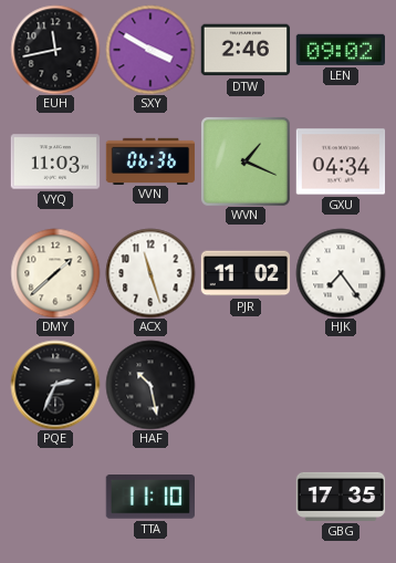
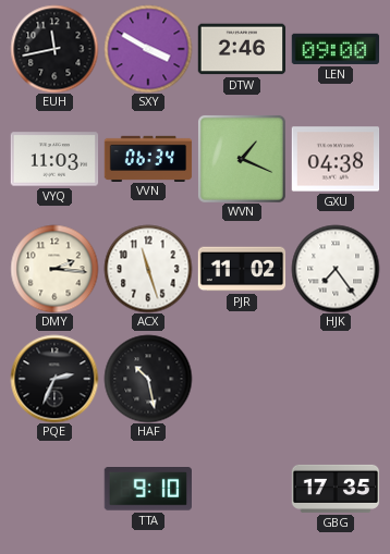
LEN: 09:02 -> 09:00
VVN: 06:36 -> 06:34
GXU: 04:34 -> 04:38
DMY: 1:38 -> 2:16
TTA: 11:10 -> 9:10
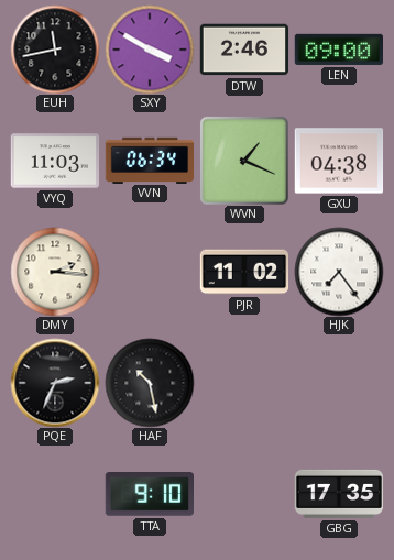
ACX: 11:27 -> none
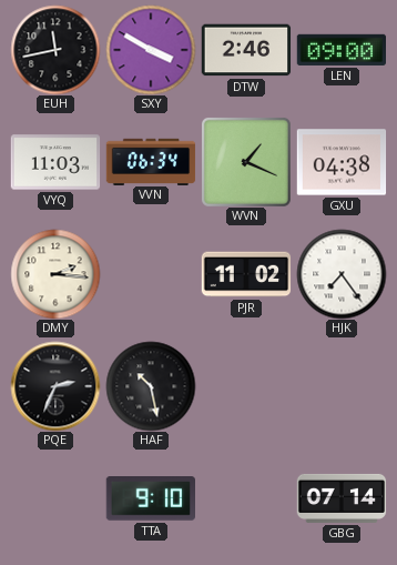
GBG: 17:35 -> 07:14
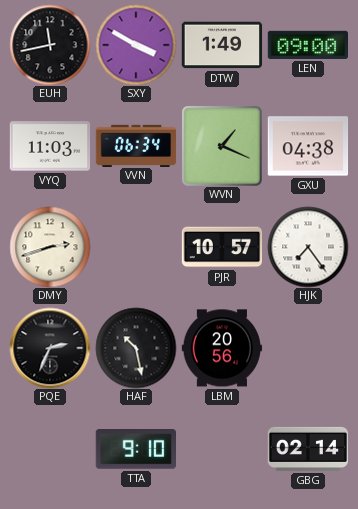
DTW: 2:46 -> 1:49
DMY: 2:16 -> 2:42
PJR: 11:02 -> 10:57
LBM: none -> 20:56
GBG: 07:14 -> 02:14
